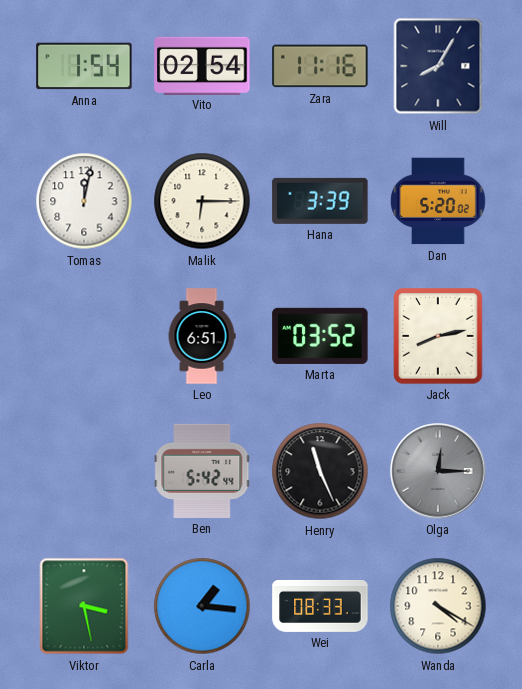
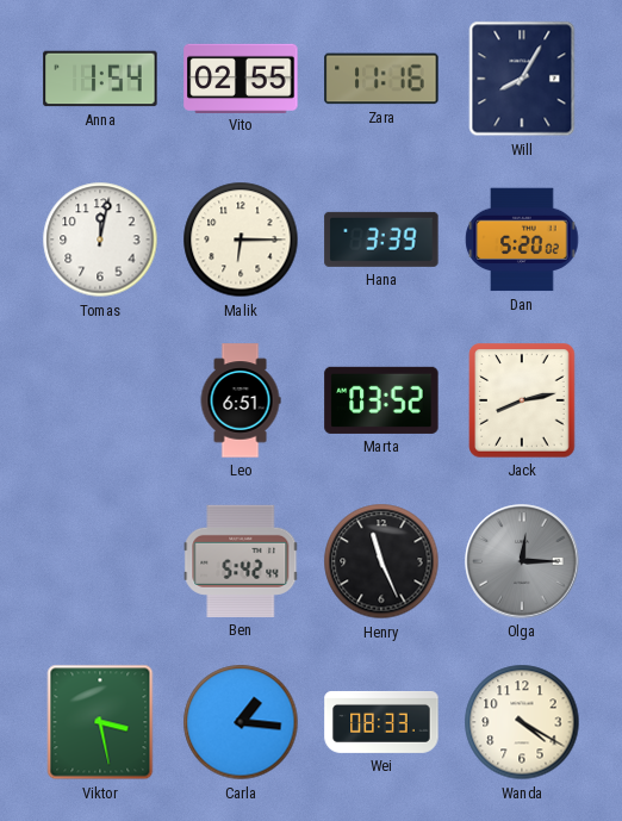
Vito: 02:54 -> 02:55
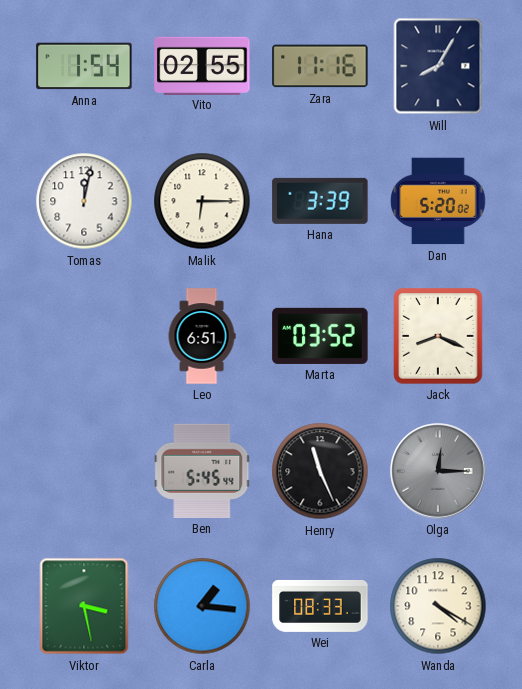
Jack: 8:13 -> 8:19
Ben: 5:42 -> 5:45
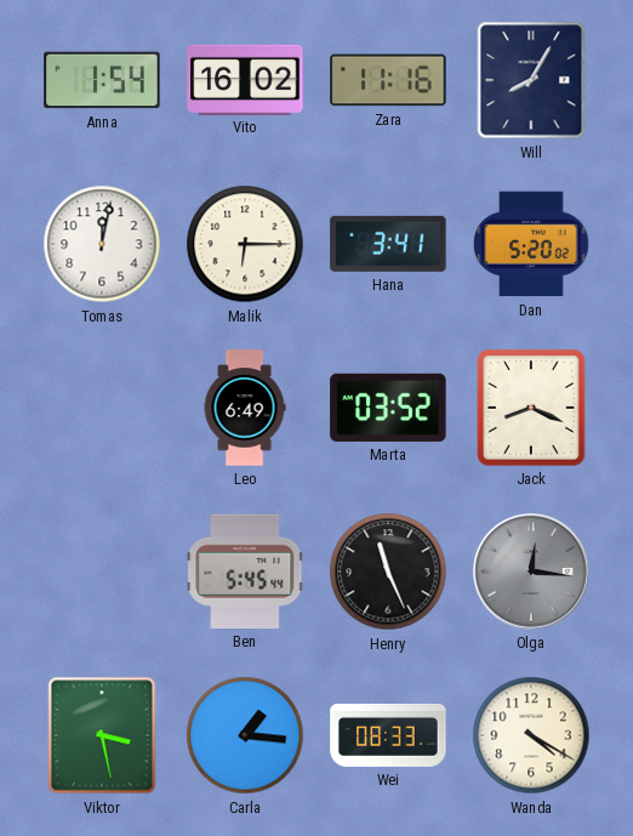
Vito: 02:55 -> 16:02
Hana: 3:39 -> 3:41
Leo: 6:51 -> 6:49
Olga: 12:15 -> 12:16
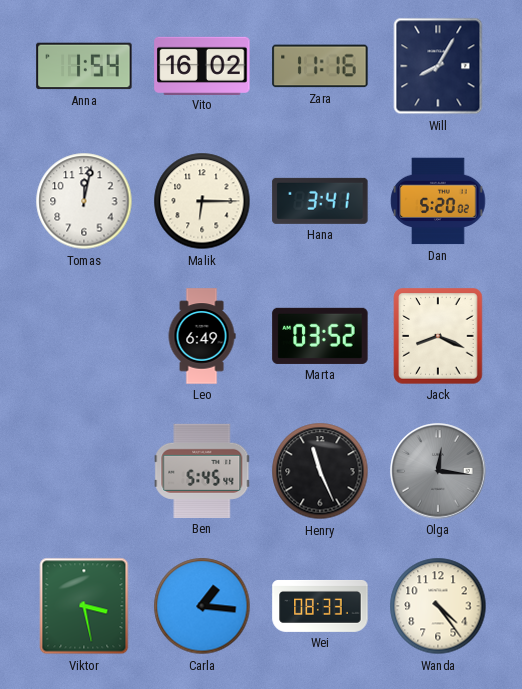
Wanda: 4:20 -> 4:24
